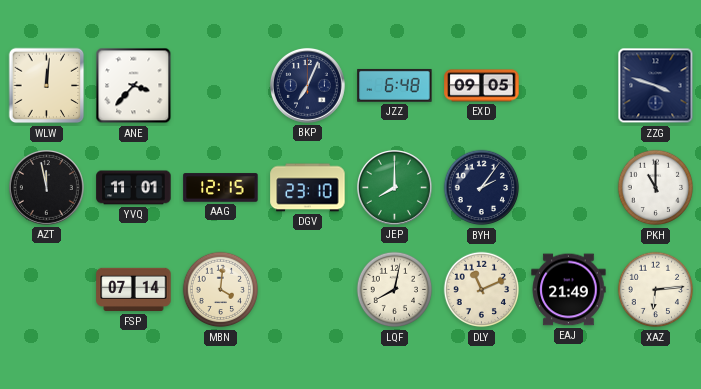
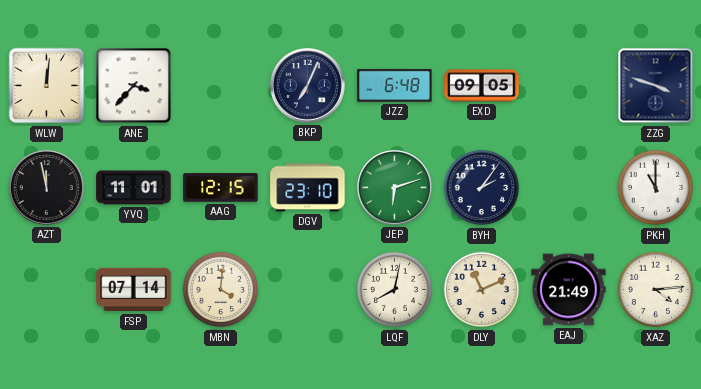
JEP: 8:00 -> 6:12
XAZ: 6:14 -> 4:14
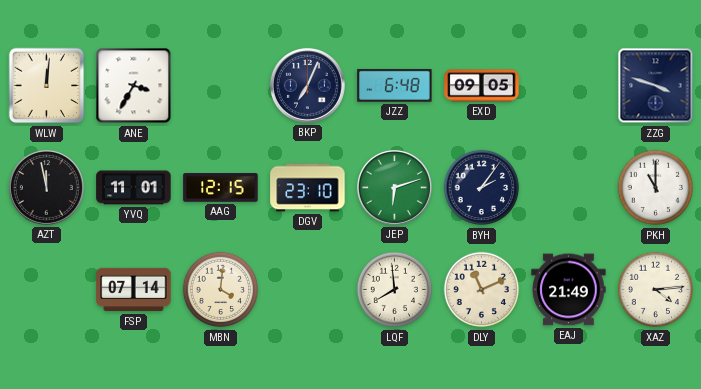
ANE: 3:37 -> 3:35
LQF: 8:02 -> 7:59
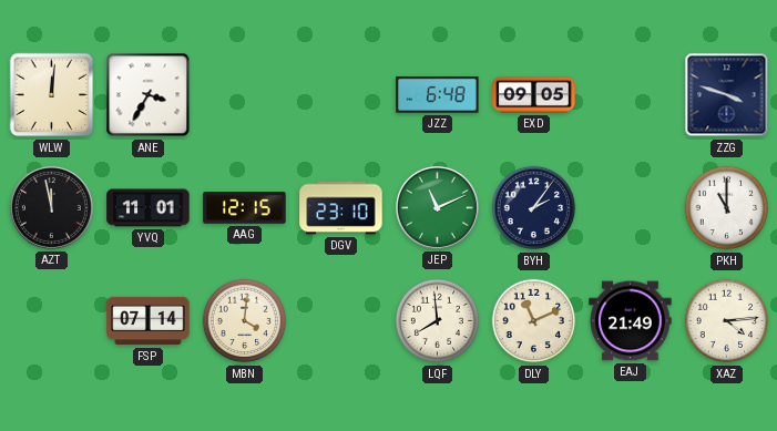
BKP: 7:04 -> none
JEP: 6:12 -> 11:11
